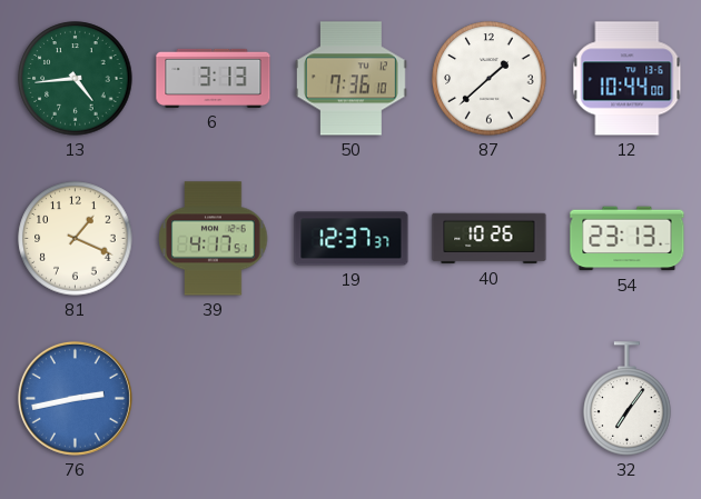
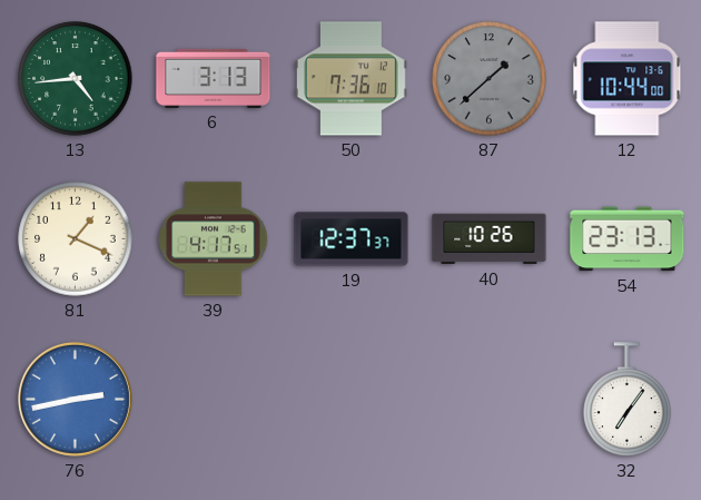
87 dial: white -> grey
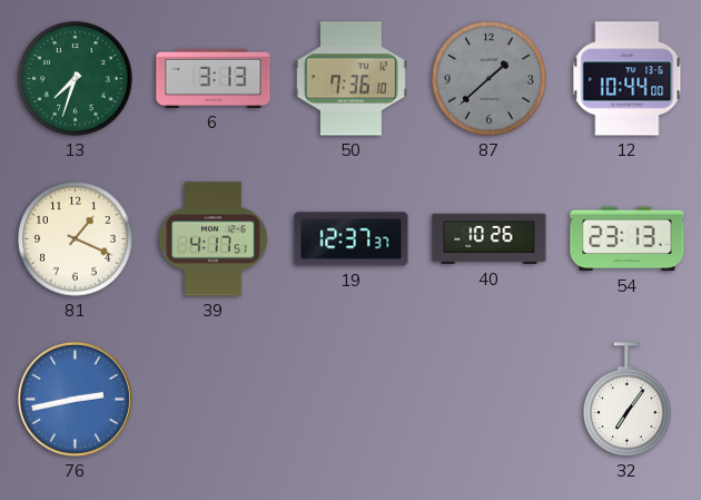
13: 4:44 -> 7:33
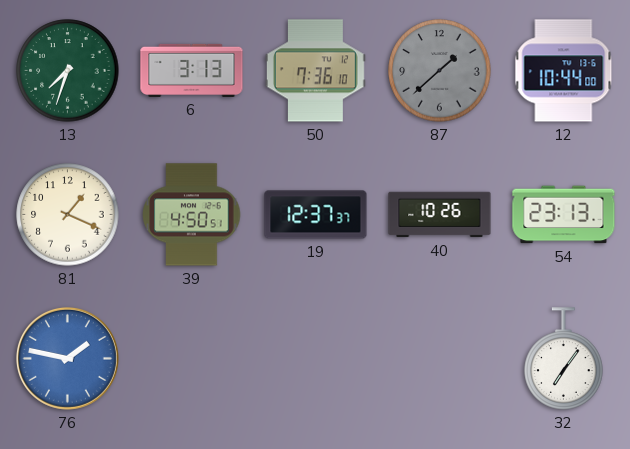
39: 4:17 -> 4:50
76: 2:43 -> 1:47
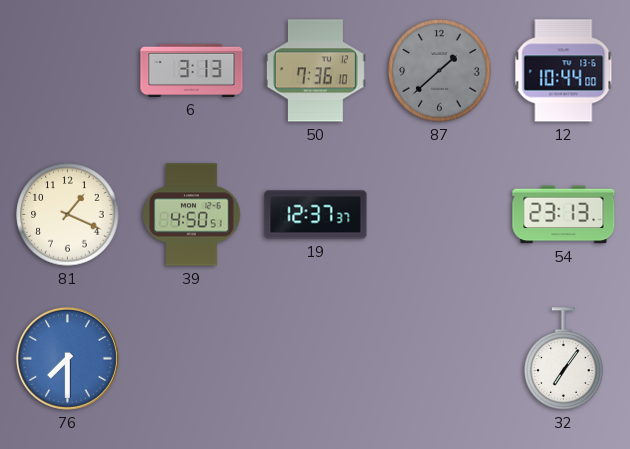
13: 7:33 -> none
40: 10:26 -> none
76: 1:47 -> 7:30
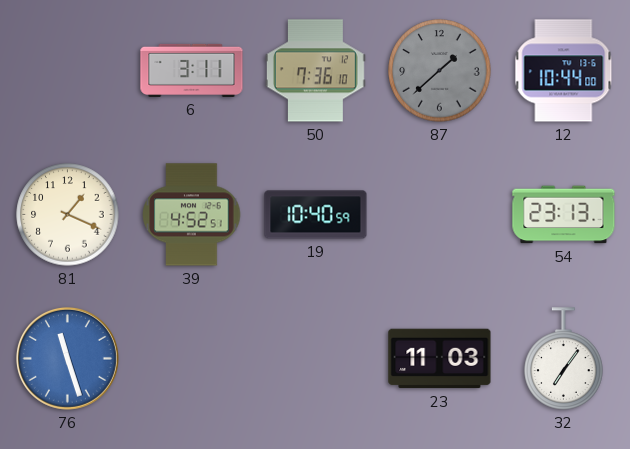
6: 3:13 -> 3:11
39: 4:50 -> 4:52
19: 12:37 -> 10:40
76: 7:30 -> 11:27
23: none -> 11:03
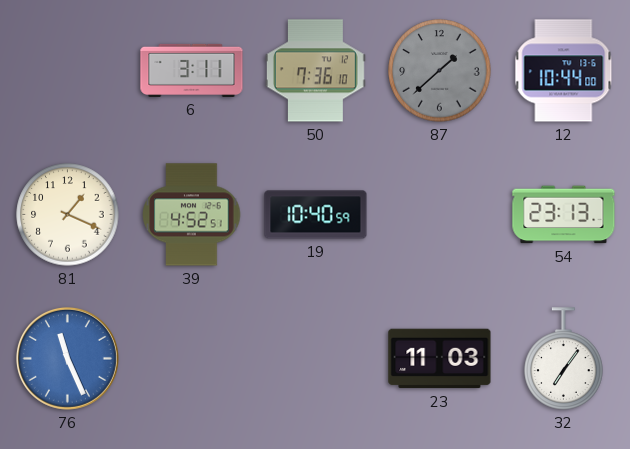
76: 11:27 -> 11:26
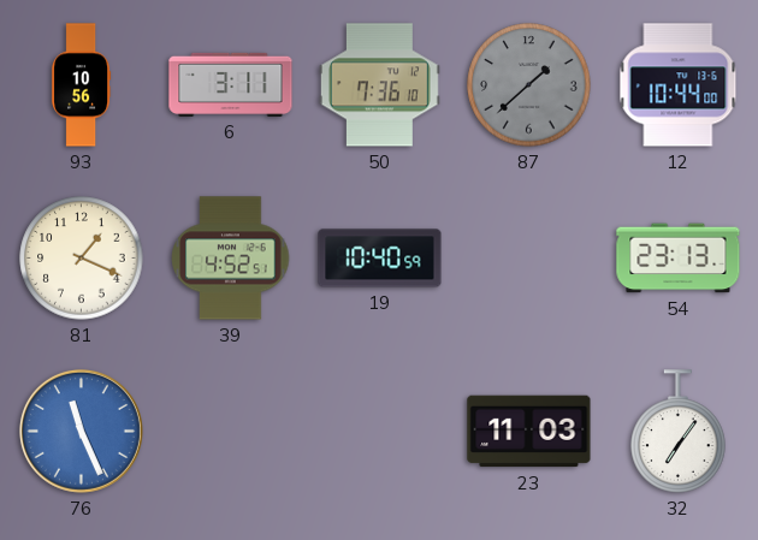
93: none -> 10:56
